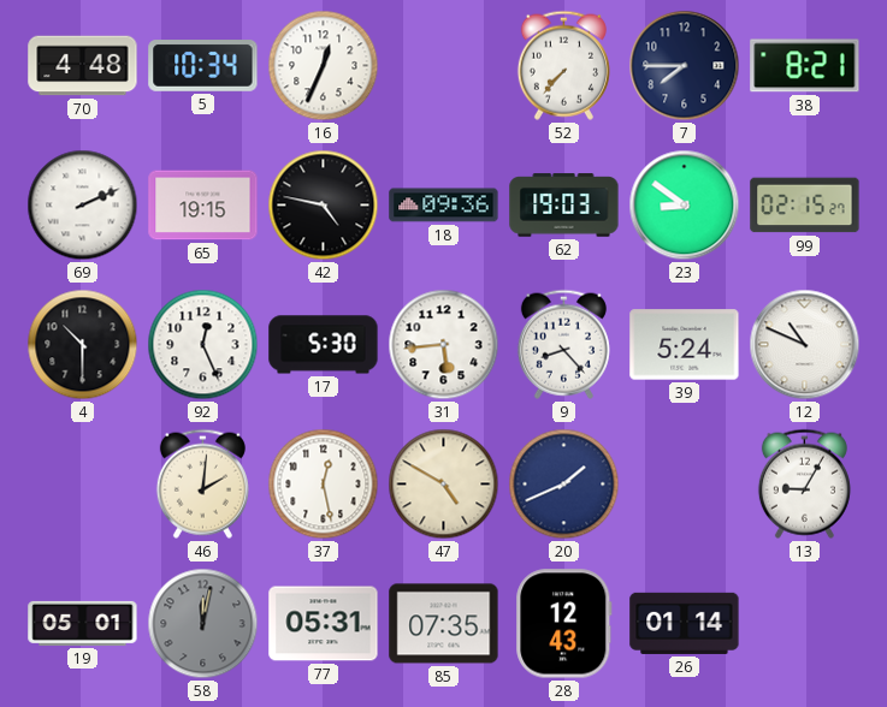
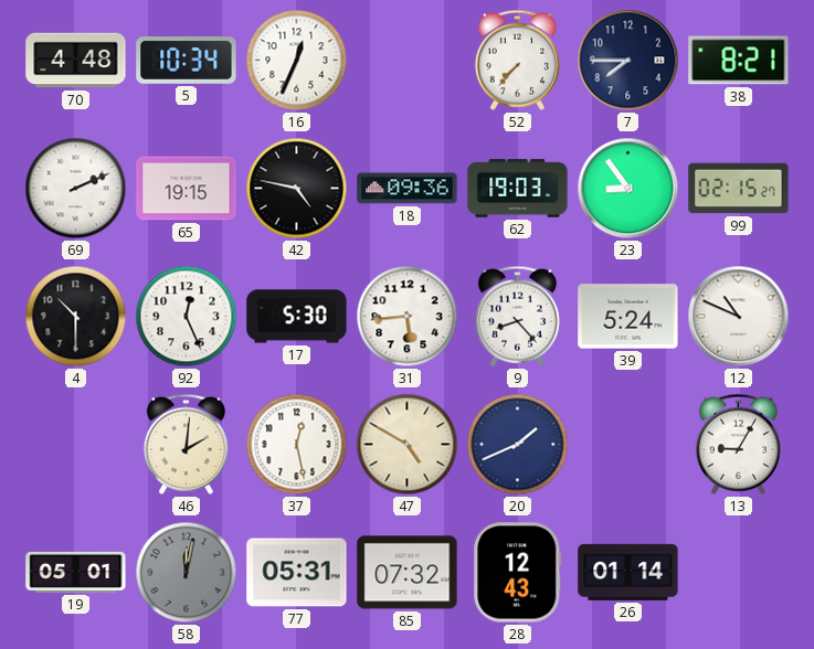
23: 8:51 -> 8:54
85: 07:35 -> 07:32
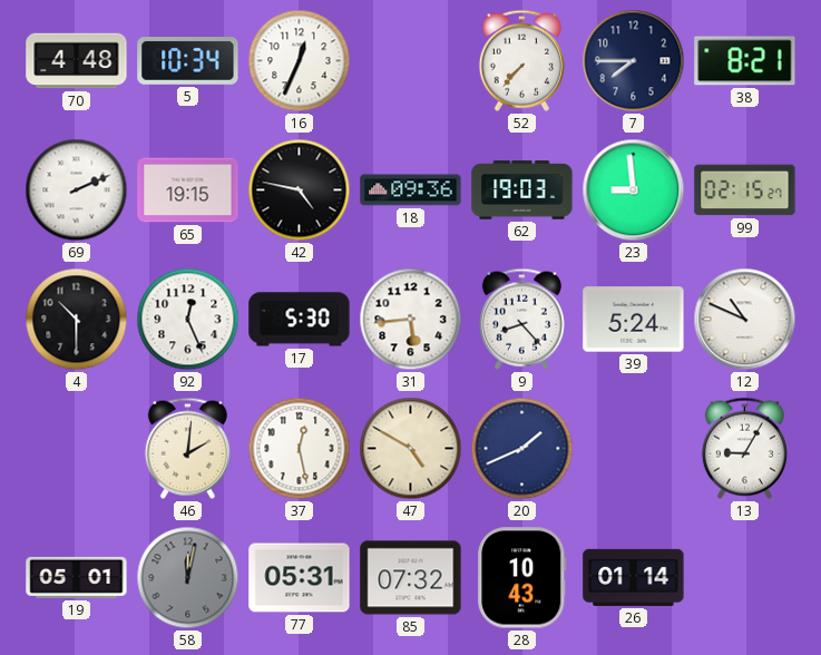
23: 8:54 -> 8:59
28: 12:43 -> 10:43
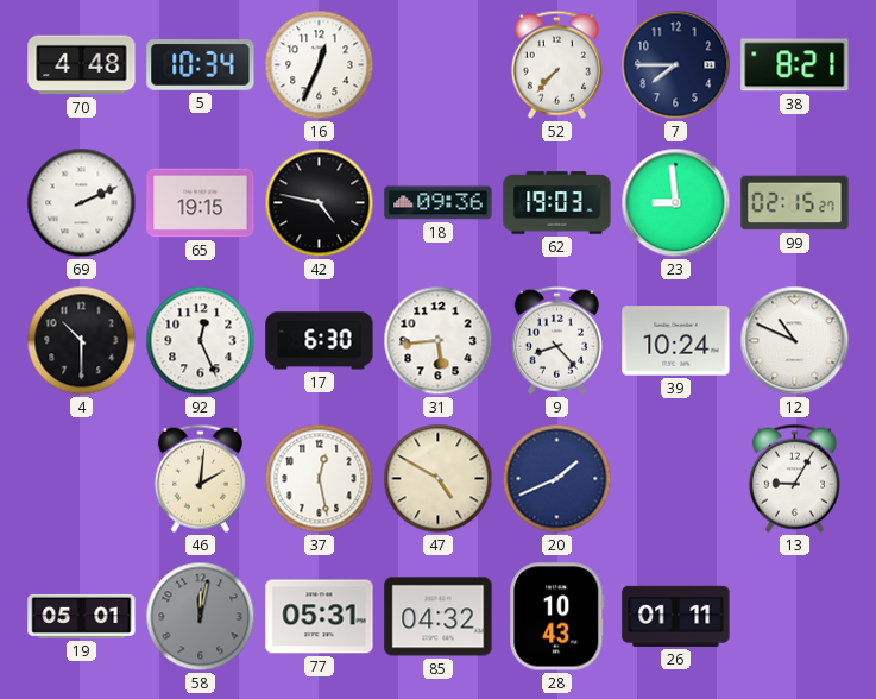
17: 5:30 -> 6:30
39: 5:24 -> 10:24
85: 07:32 -> 04:32
26: 01:14 -> 01:11
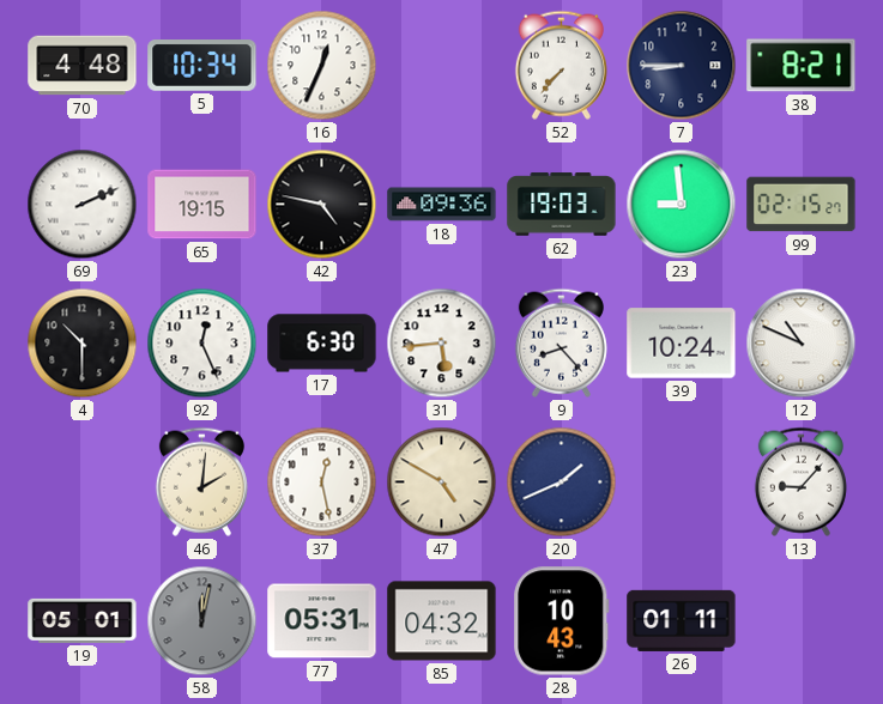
7: 7:45 -> 8:45
13: 9:05 -> 9:07
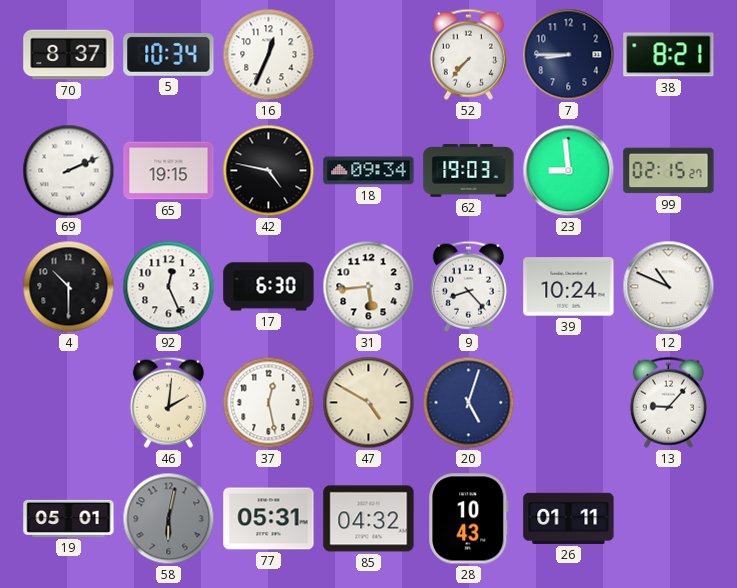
70: 4:48 -> 8:37
18: 09:36 -> 09:34
20: 1:41 -> 5:03
58: 12:02 -> 6:02
